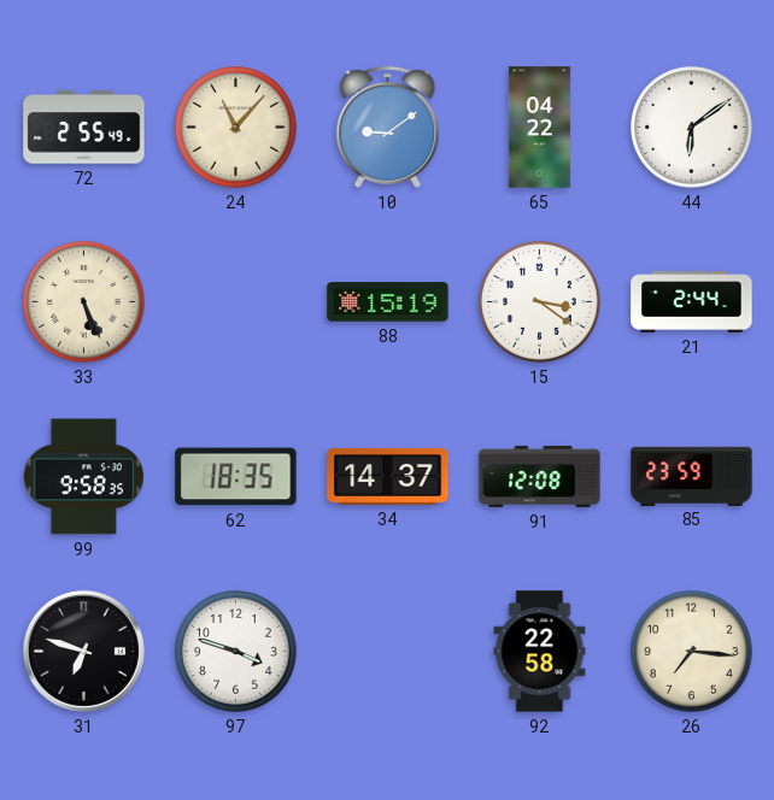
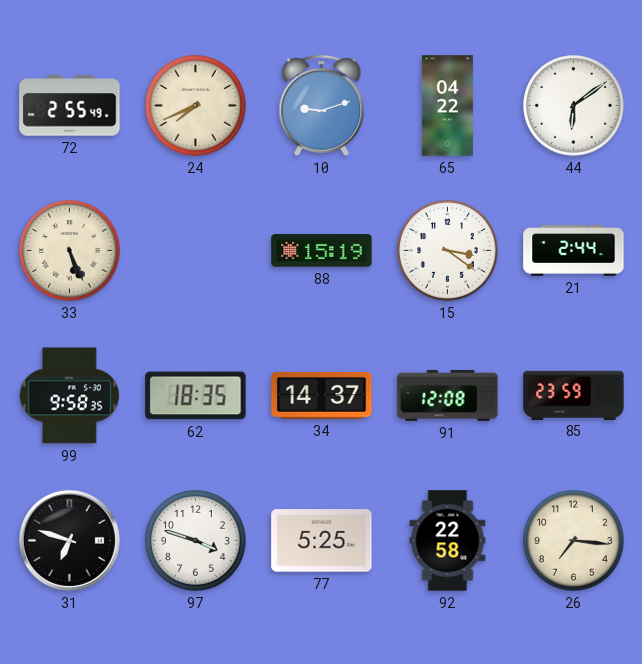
24: 11:07 -> 7:41
10: 9:09 -> 9:12
77: none -> 5:25
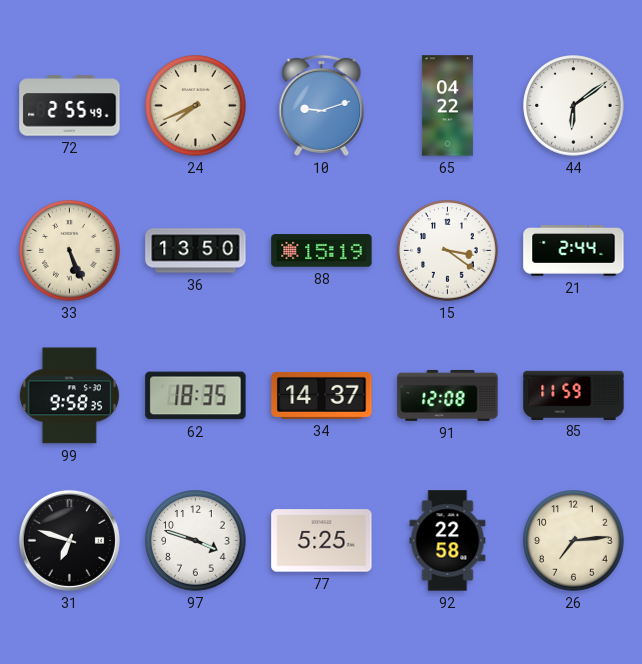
36: none -> 13:50
85: 23:59 -> 11:59
26: 7:16 -> 7:14
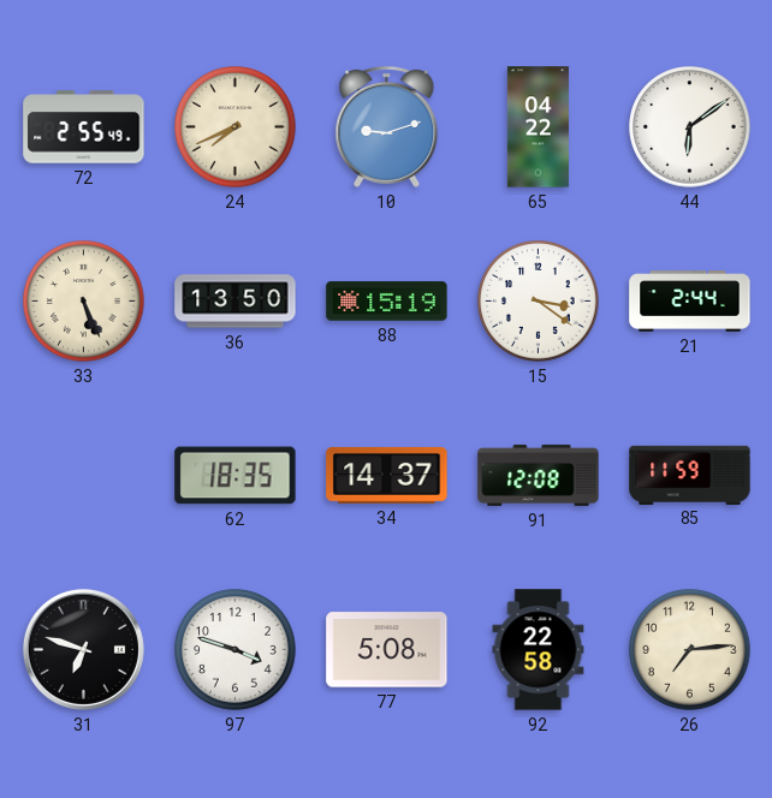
99: 9:58 -> none
77: 5:25 -> 5:08
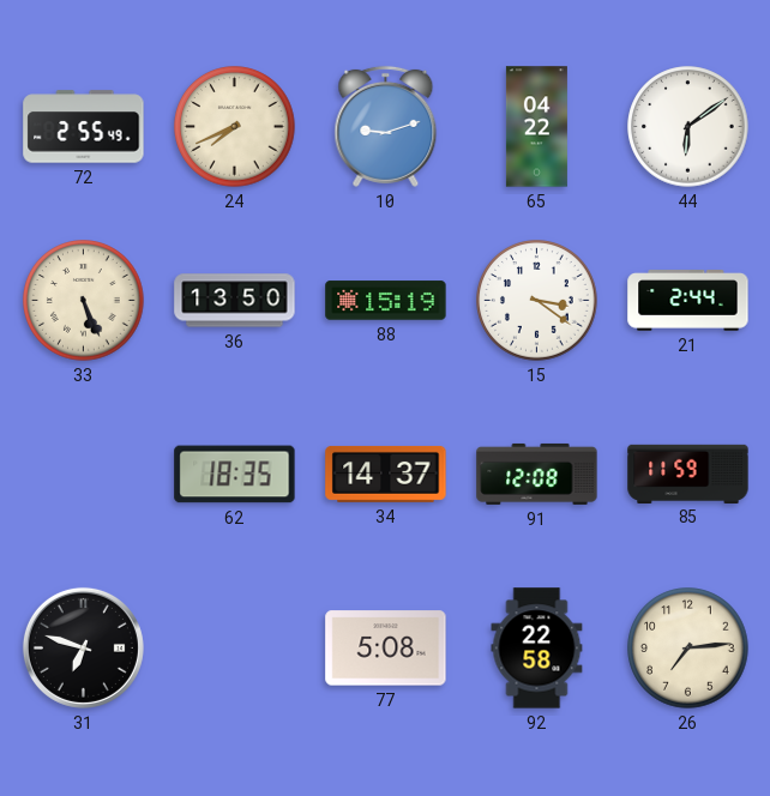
97: 3:48 -> none
